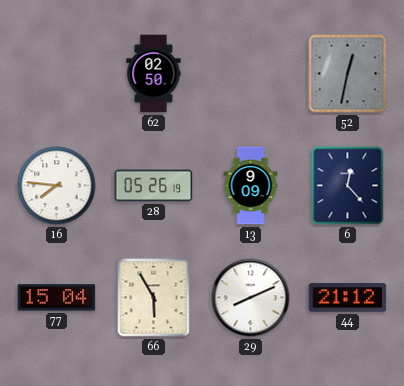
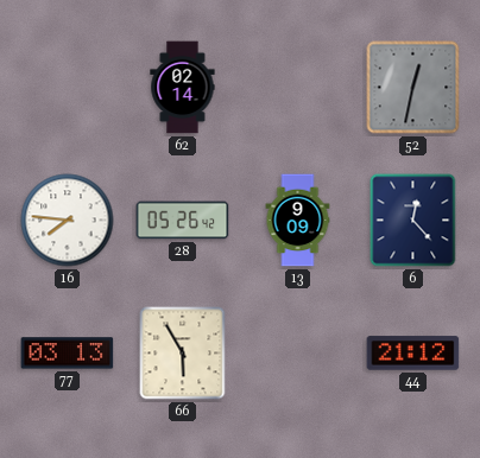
62: 02:50 -> 02:14
28: 05:26:19 -> 05:26:42
77: 15:04 -> 03:13
29: 8:11 -> none
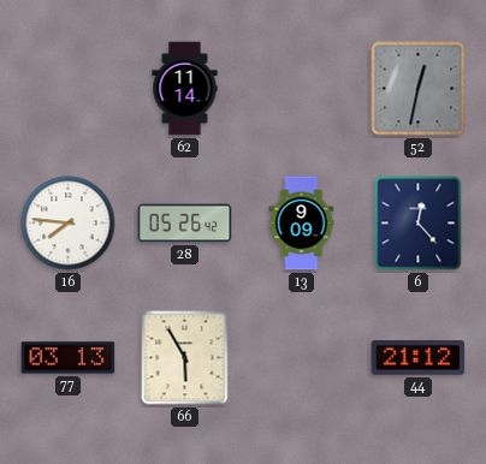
62: 02:14 -> 11:14
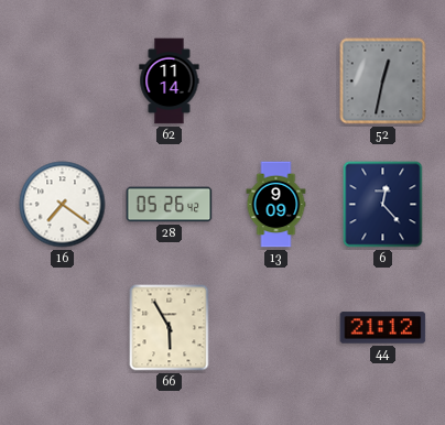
16: 7:46 -> 7:21
77: 03:13 -> none
